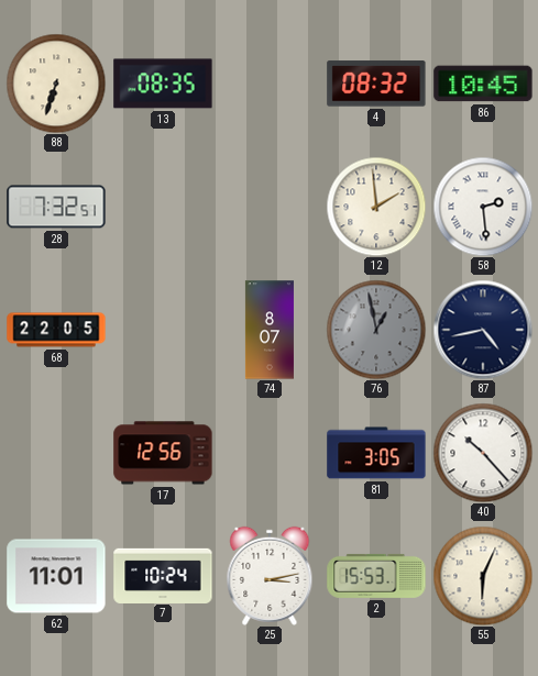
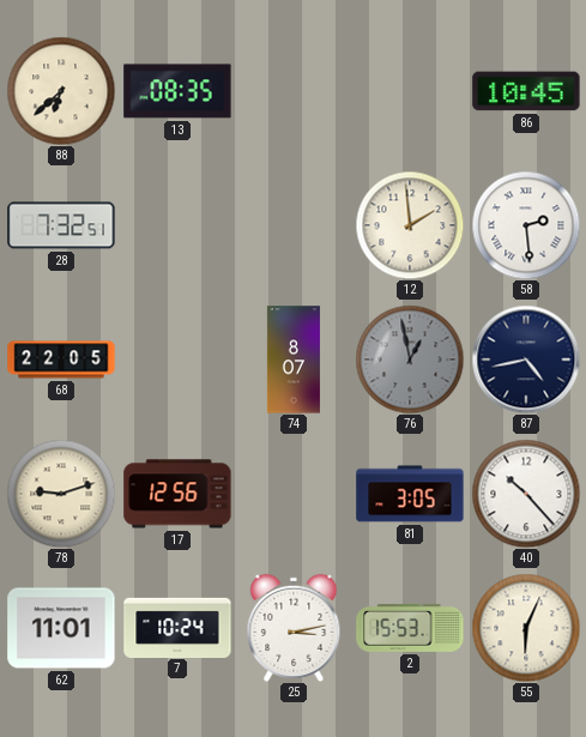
88: 6:33 -> 6:38
4: 08:32 -> none
78: none -> 9:12
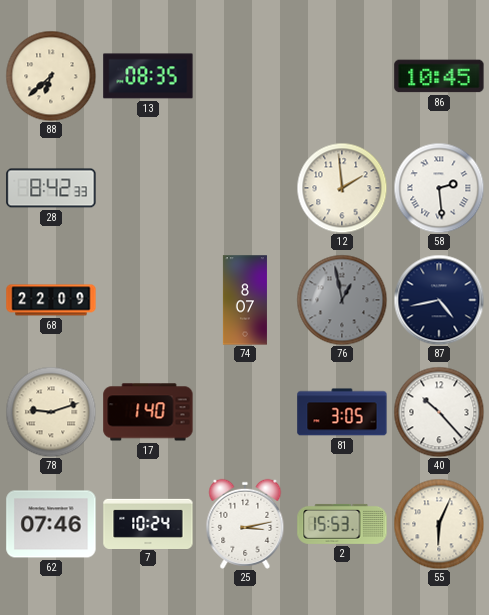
28: 7:32 -> 8:42
68: 22:05 -> 22:09
17: 12:56 -> 1:40
62: 11:01 -> 07:46
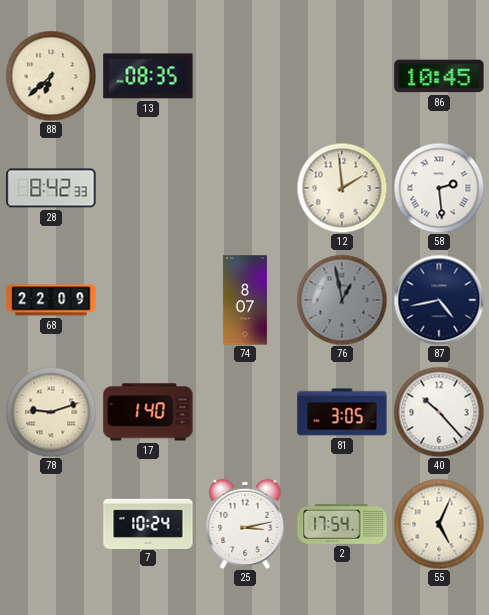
62: 07:46 -> none
2: 15:53 -> 17:54
55: 6:04 -> 5:04
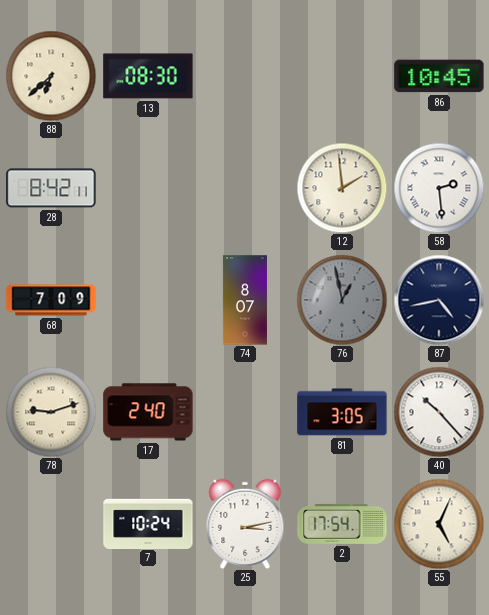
13: 08:35 -> 08:30
28: 8:42:33 -> 8:42:11
68: 22:09 -> 7:09
17: 1:40 -> 2:40
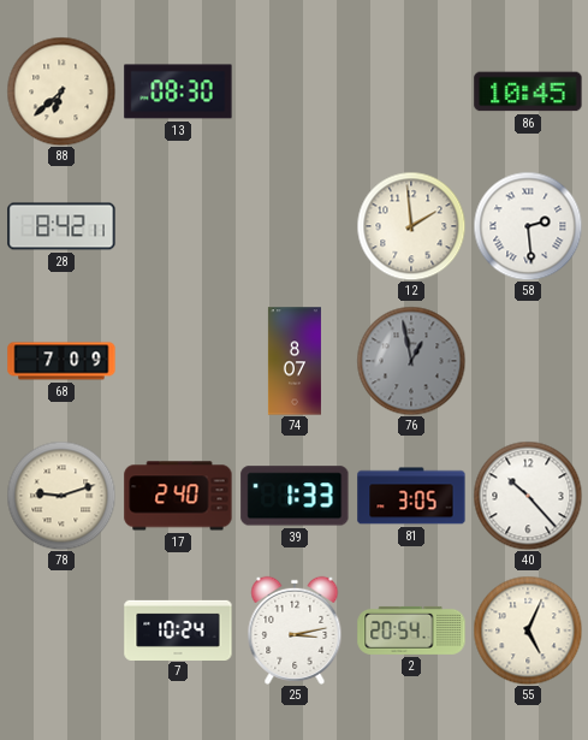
87: 4:43 -> none
39: none -> 1:33
2: 17:54 -> 20:54
